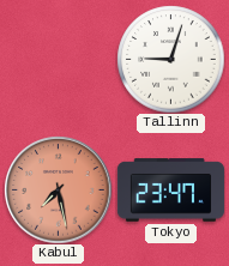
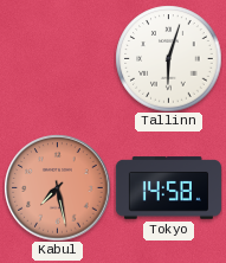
Tallinn: 9:03 -> 6:03
Tokyo: 23:47 -> 14:58
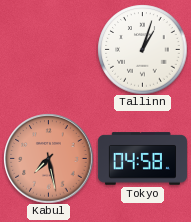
Tallinn: 6:03 -> 1:03
Tokyo: 14:58 -> 04:58
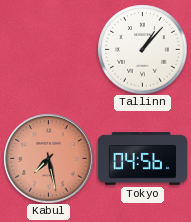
Tallinn: 1:03 -> 1:07
Tokyo: 04:58 -> 04:56
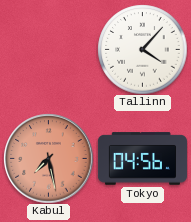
Tallinn: 1:07 -> 4:07
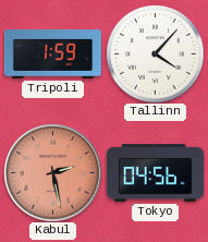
Tripoli: none -> 1:59
Kabul: 7:28 -> 2:28
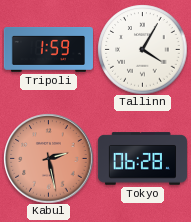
Tallinn: 4:07 -> 4:05
Tokyo: 04:56 -> 06:28
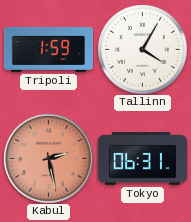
Tokyo: 06:28 -> 06:31
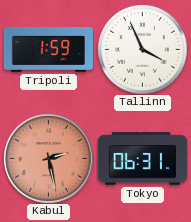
Tallinn: 4:05 -> 3:56
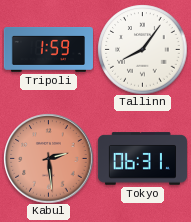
Tallinn: 3:56 -> 8:06
Kabul: 2:28 -> 2:29
